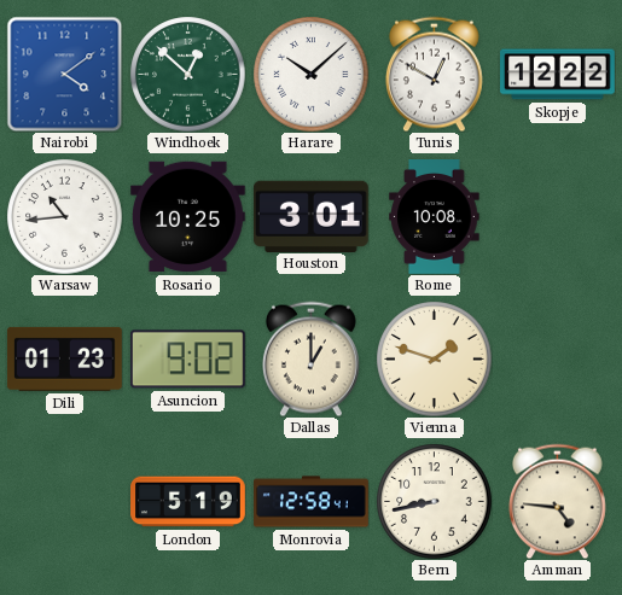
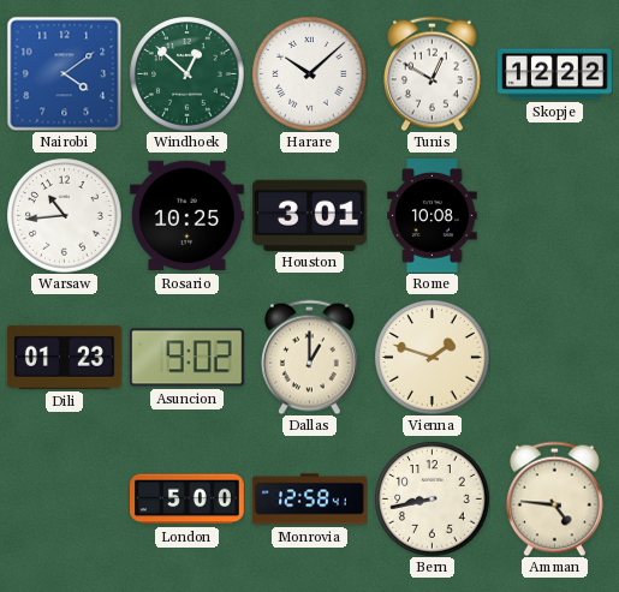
London: 5:19 -> 5:00
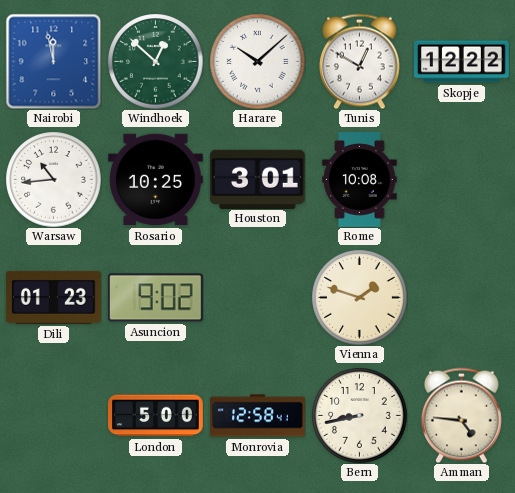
Nairobi: 4:09 -> 11:58
Dallas: 1:00 -> none
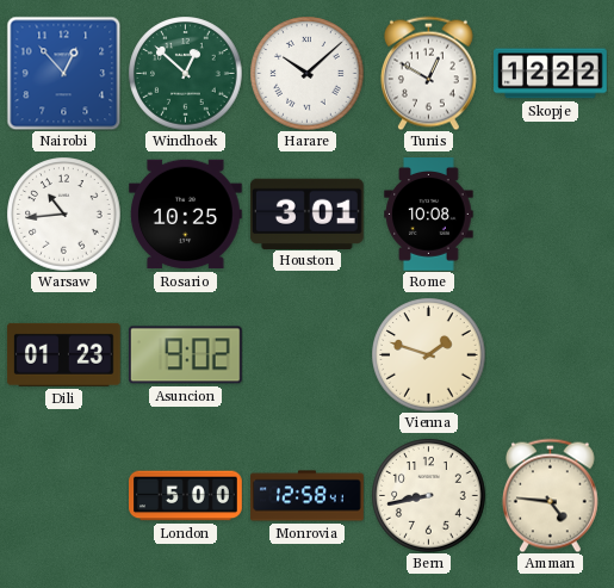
Nairobi: 11:58 -> 12:53
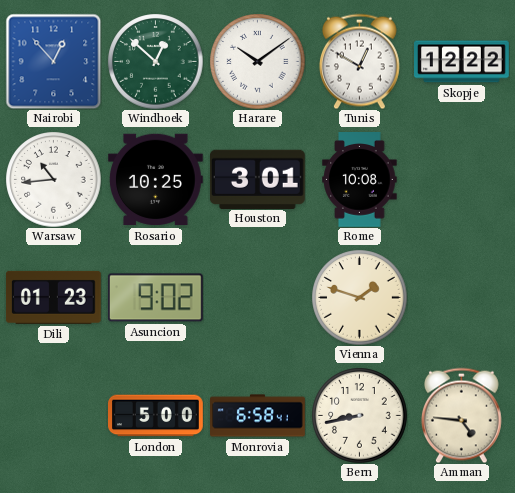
Harare: 10:08 -> 10:09
Monrovia: 12:58 -> 6:58
